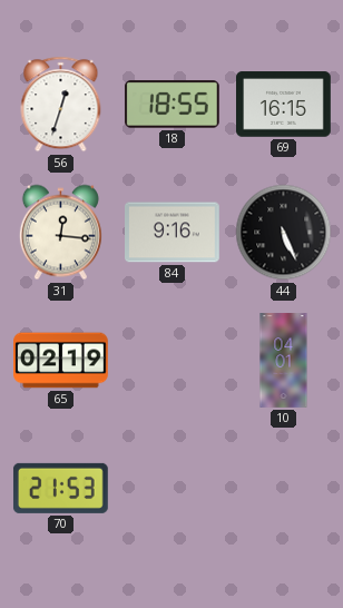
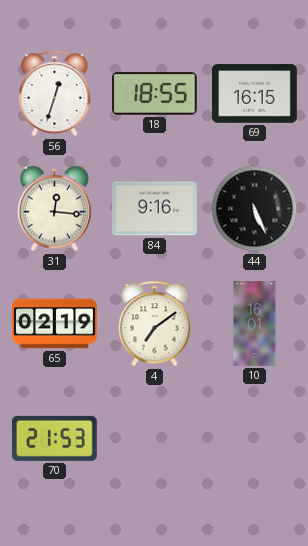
4: none -> 7:09
10: 04:01 -> 16:01
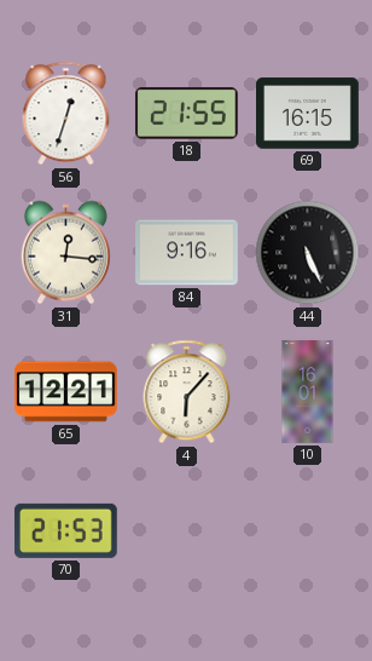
18: 18:55 -> 21:55
65: 02:19 -> 12:21
4: 7:09 -> 6:07
